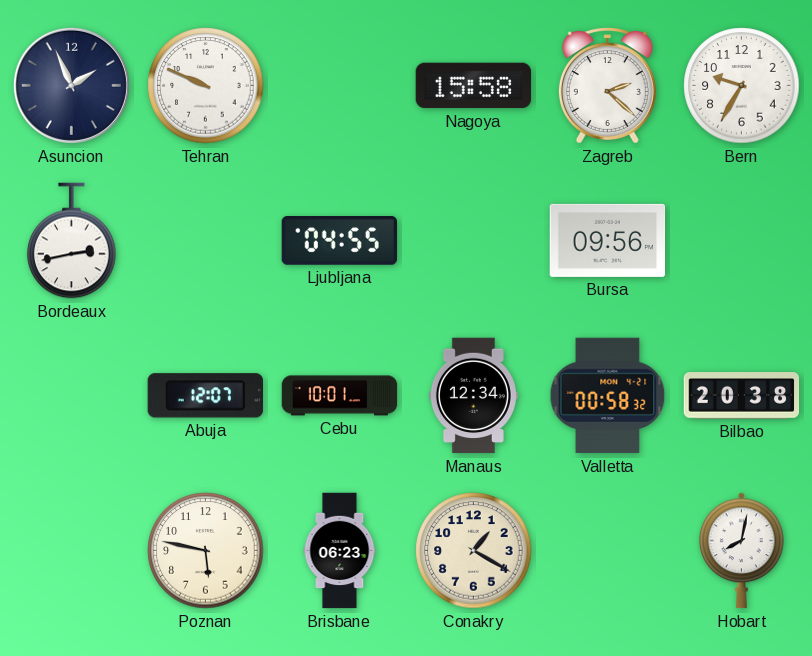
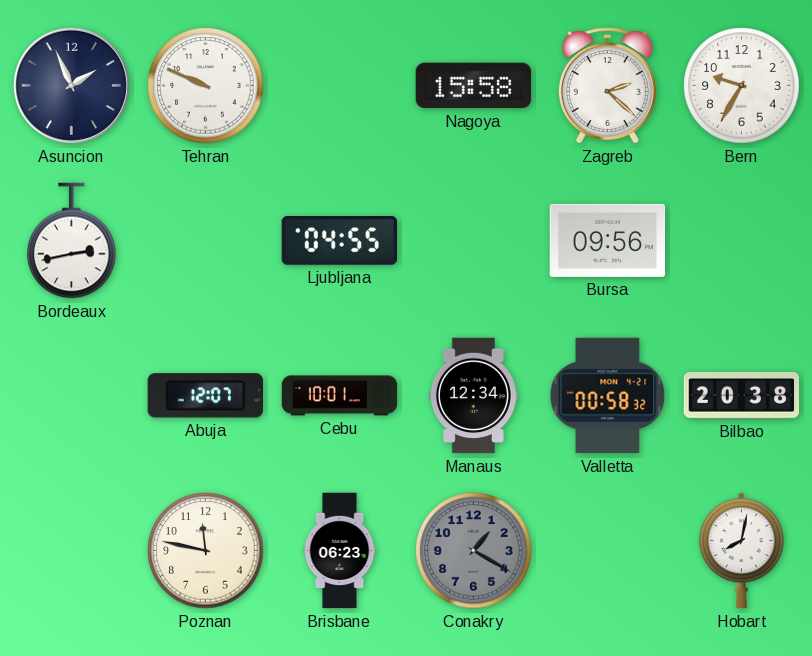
Poznan: 5:47 -> 11:47
Conakry dial: cream -> grey
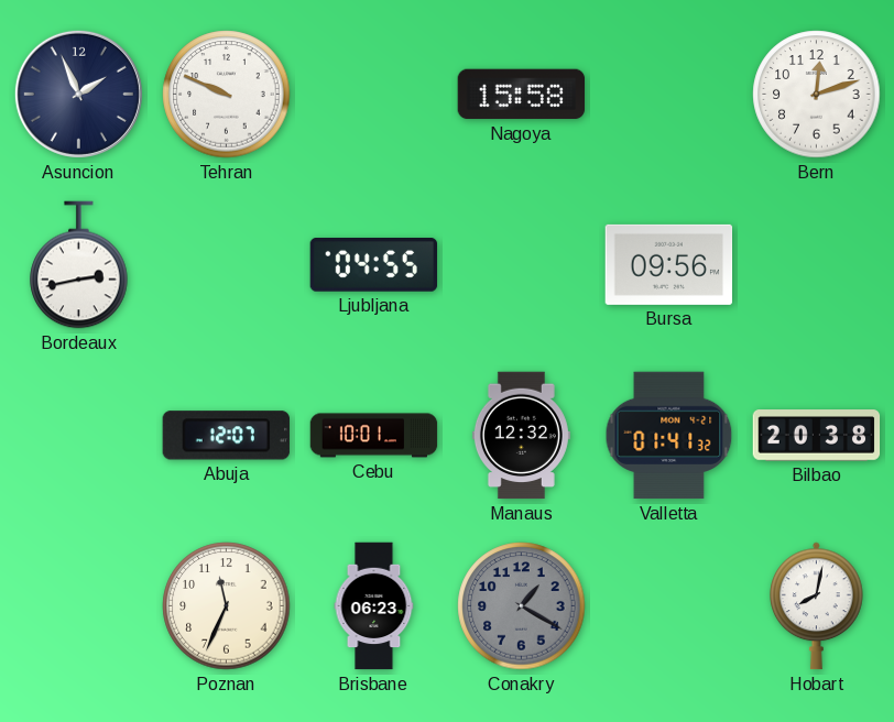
Zagreb: 2:22 -> none
Bern: 9:35 -> 12:12
Manaus: 12:34 -> 12:32
Valletta: 00:58 -> 01:41
Poznan: 11:47 -> 11:34
